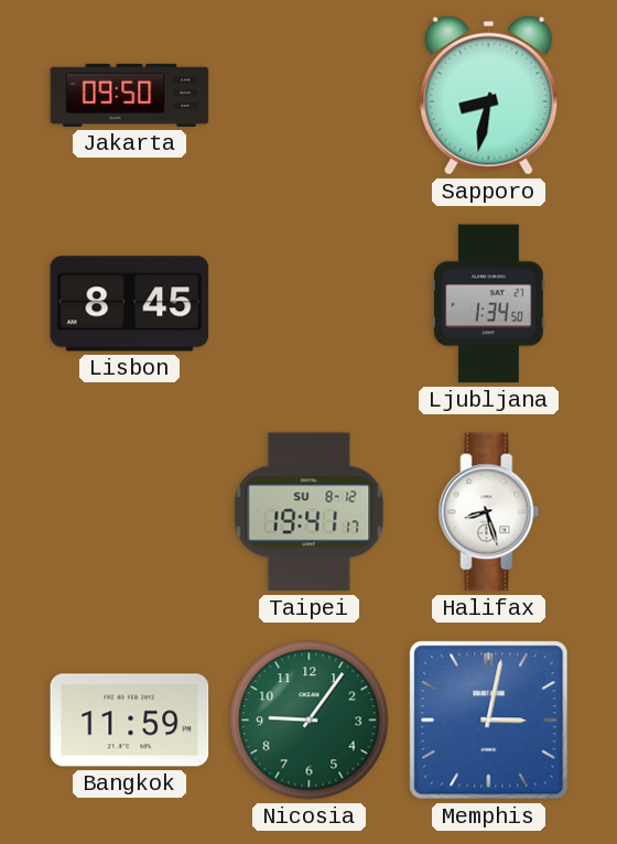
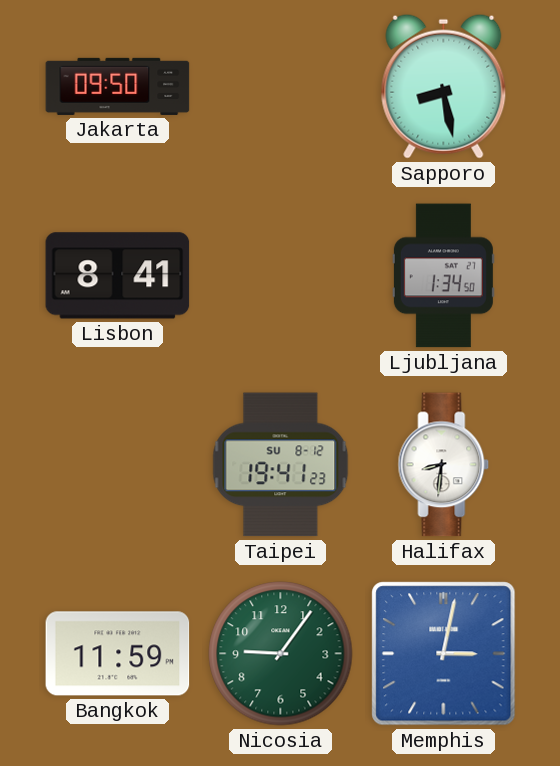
Sapporo: 8:32 -> 8:28
Lisbon: 8:45 -> 8:41
Taipei: 19:41:17 -> 19:41:23
Halifax: 8:27 -> 8:31
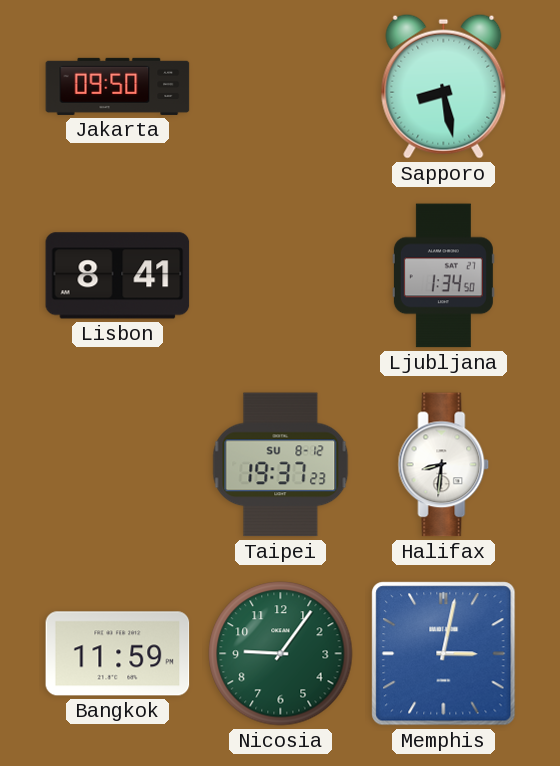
Taipei: 19:41 -> 19:37
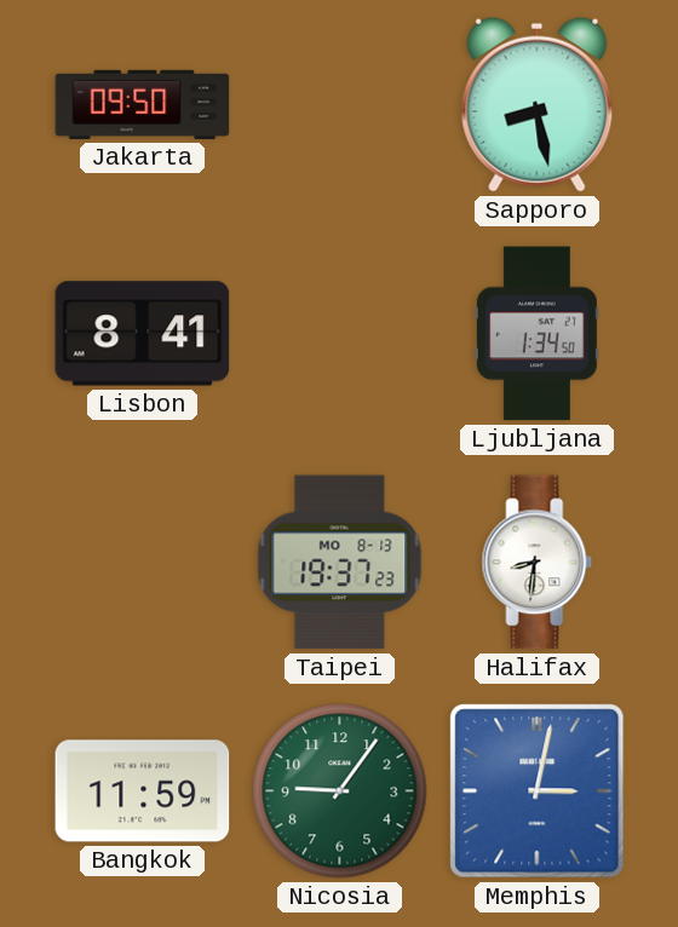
Taipei date: SU 8-12 -> MO 8-13
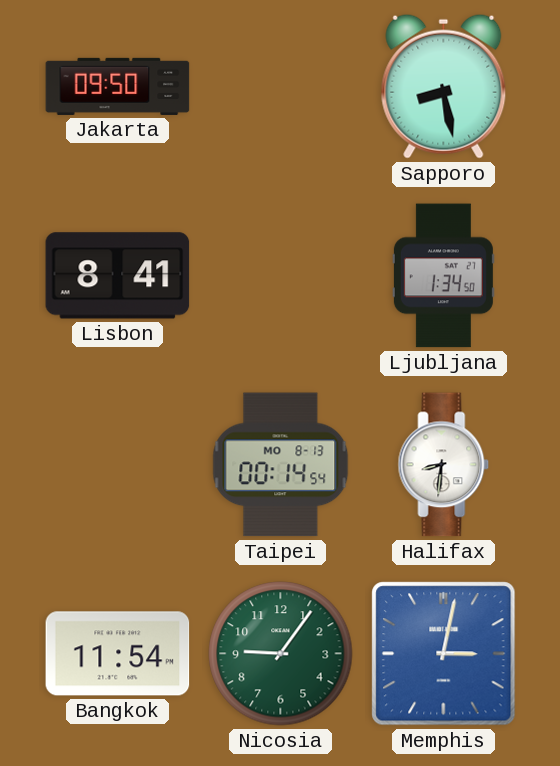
Taipei: 19:37 -> 00:14
Bangkok: 11:59 -> 11:54
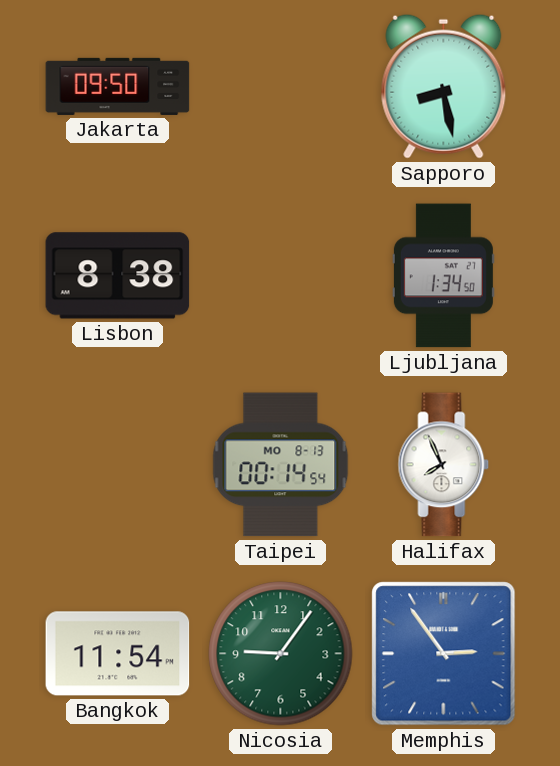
Lisbon: 8:41 -> 8:38
Halifax: 8:31 -> 7:56
Memphis: 3:02 -> 2:54
